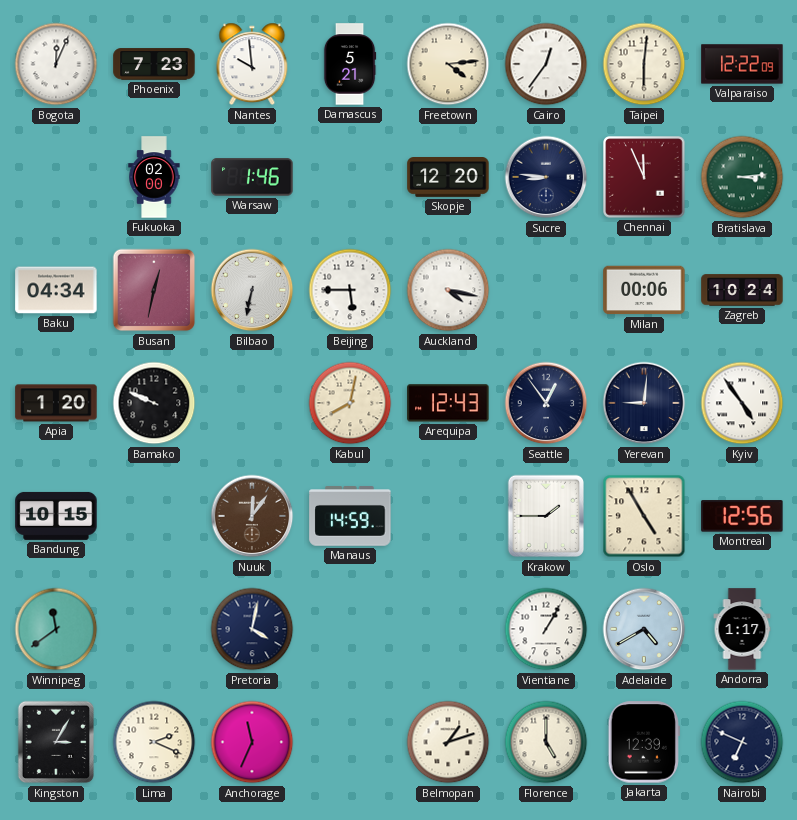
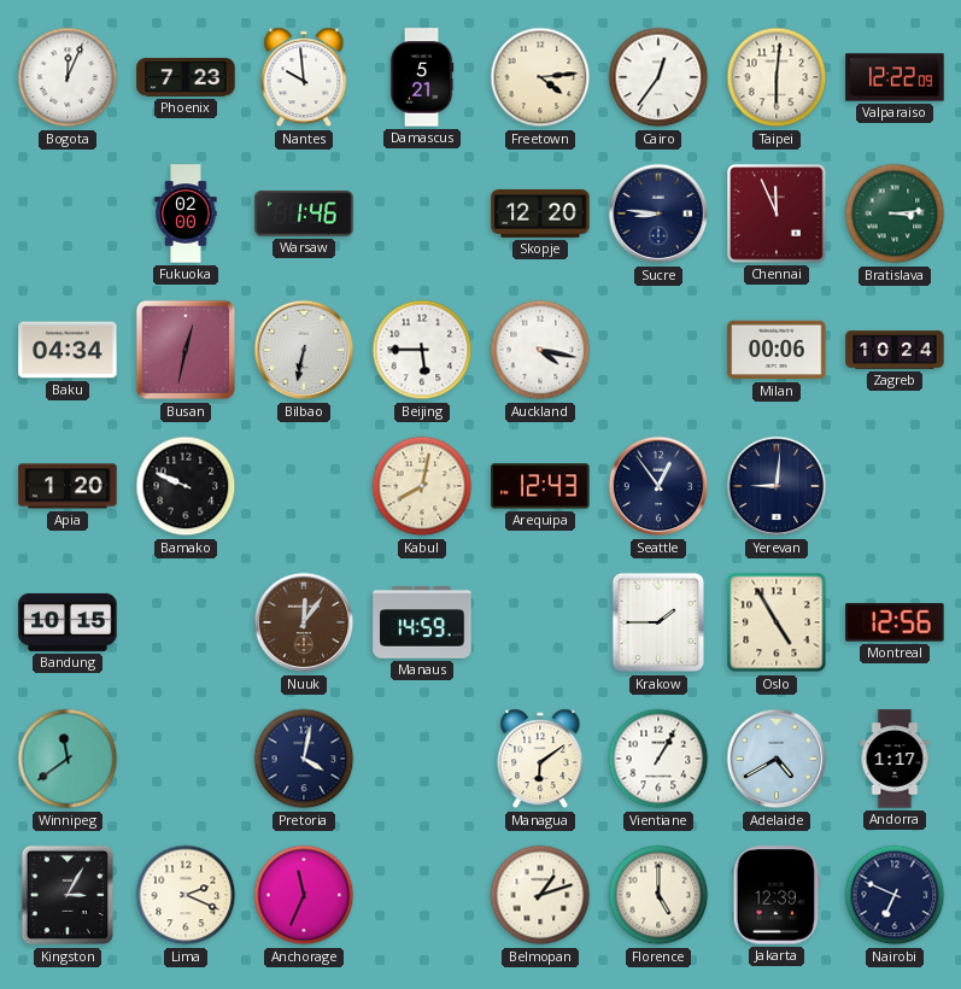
Kyiv: 4:54 -> none
Managua: none -> 6:09
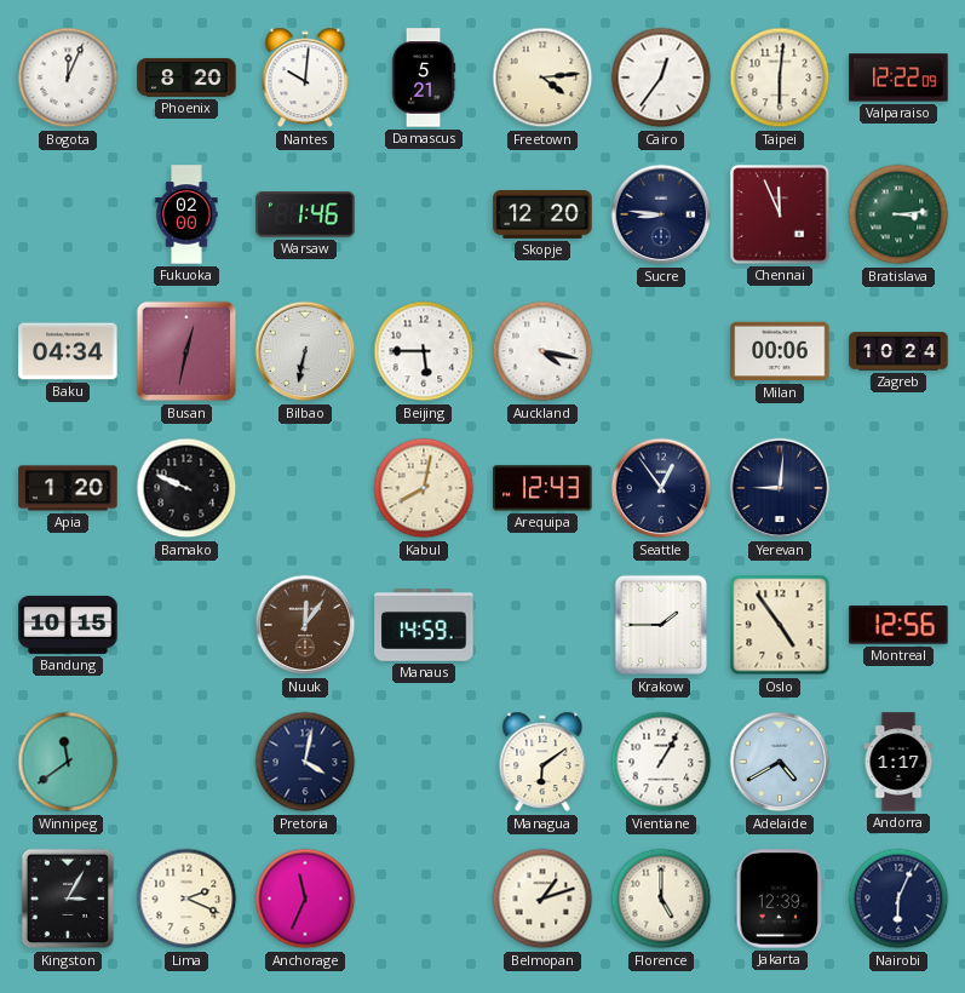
Phoenix: 7:23 -> 8:20
Nantes: 9:59 -> 10:01
Oslo: 4:55 -> 4:54
Nairobi: 6:49 -> 6:04
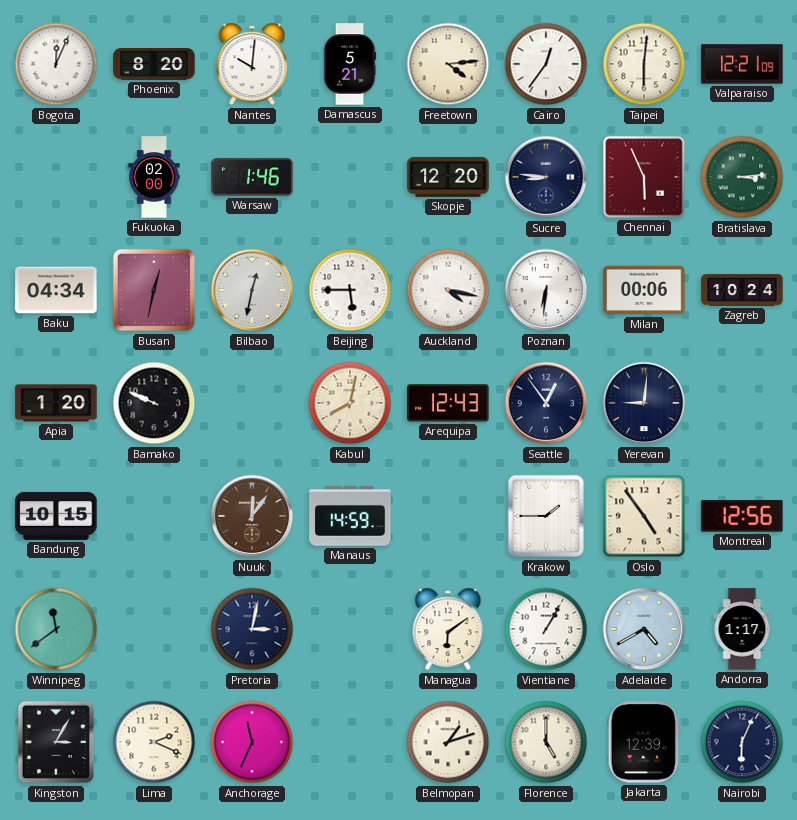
Valparaiso: 12:22 -> 12:21
Chennai: 11:56 -> 5:56
Bilbao: 6:32 -> 12:32
Poznan: none -> 6:31
Pretoria: 4:02 -> 3:02
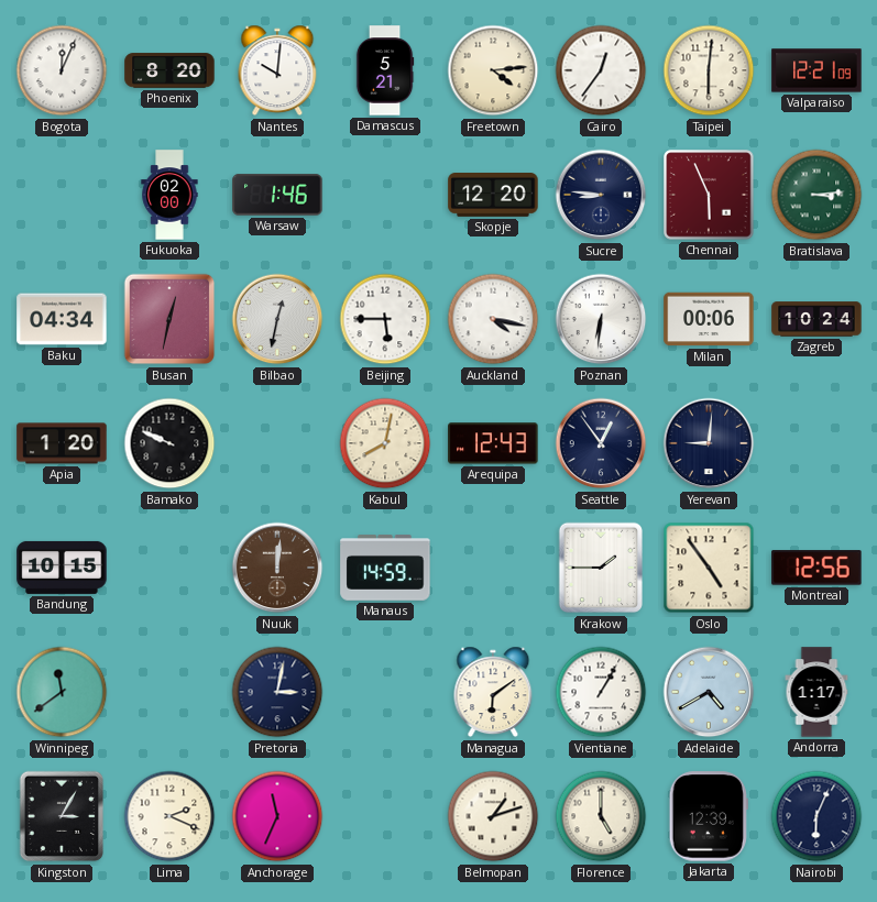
Nuuk: 12:06 -> 12:01
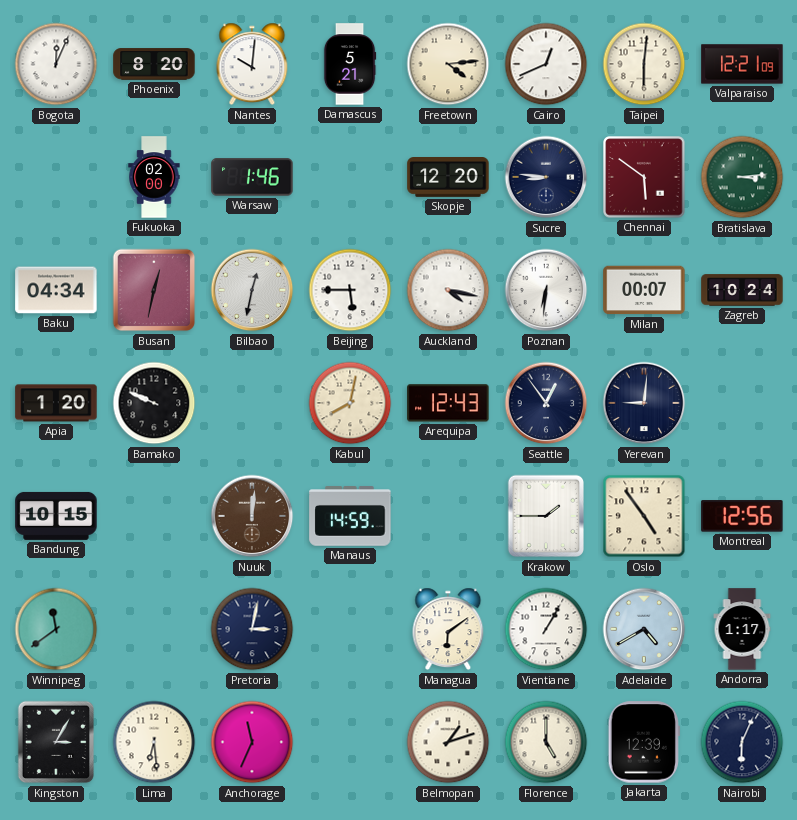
Cairo: 12:36 -> 12:41
Chennai: 5:56 -> 5:51
Milan: 00:06 -> 00:07
Lima: 2:19 -> 6:29
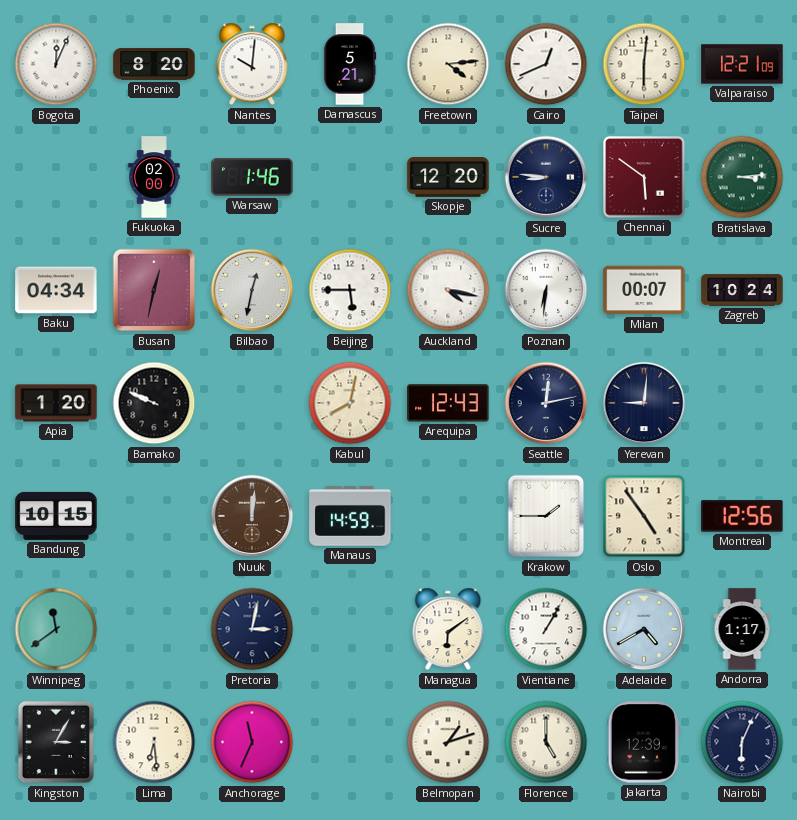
Seattle: 12:54 -> 12:13
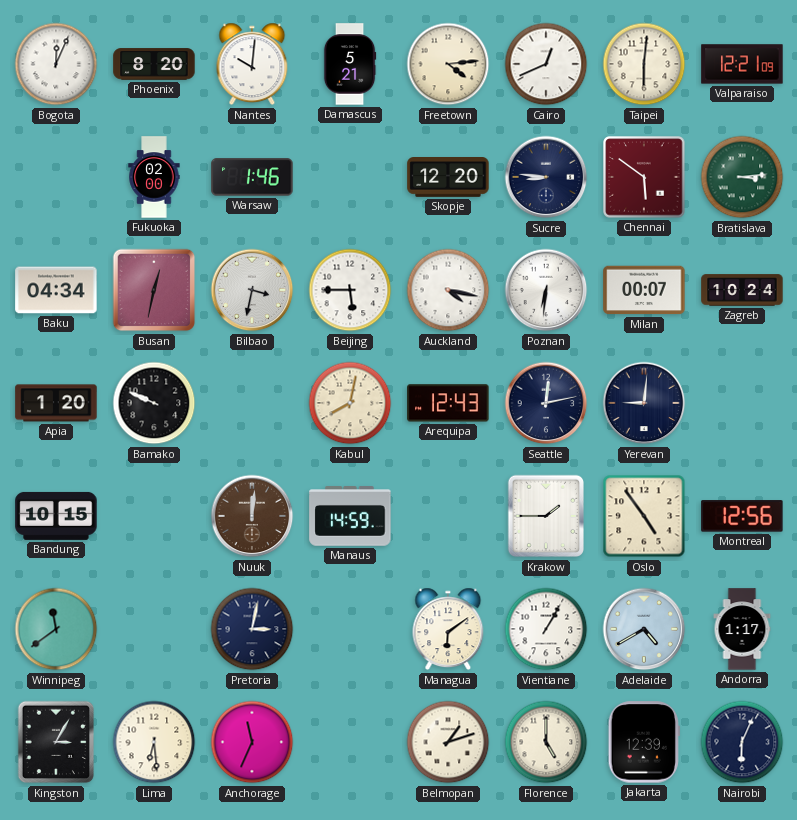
Bilbao: 12:32 -> 3:32
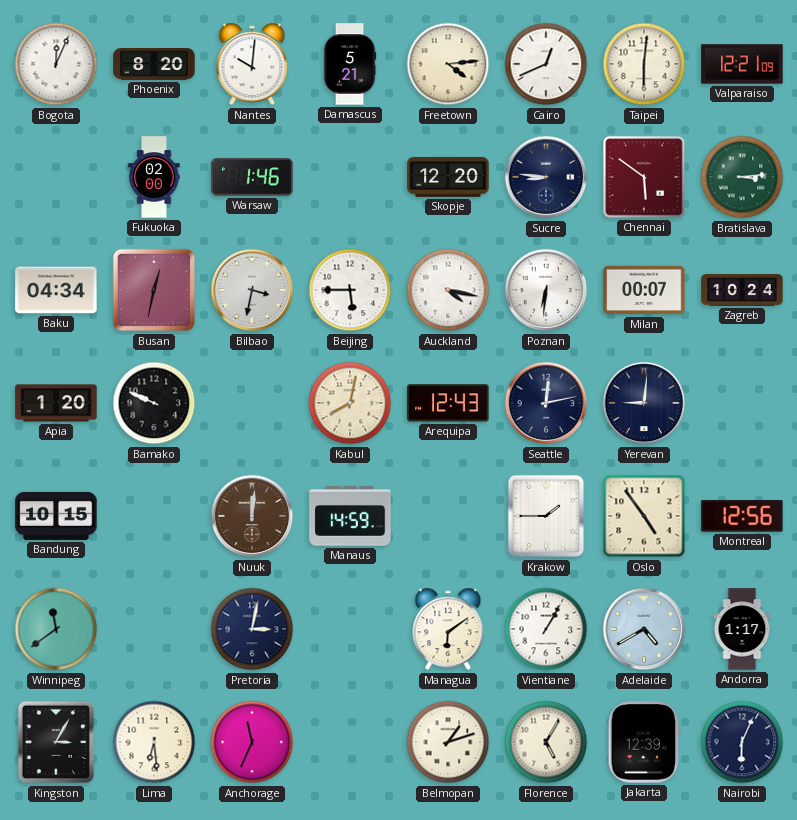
Florence: 5:00 -> 5:05
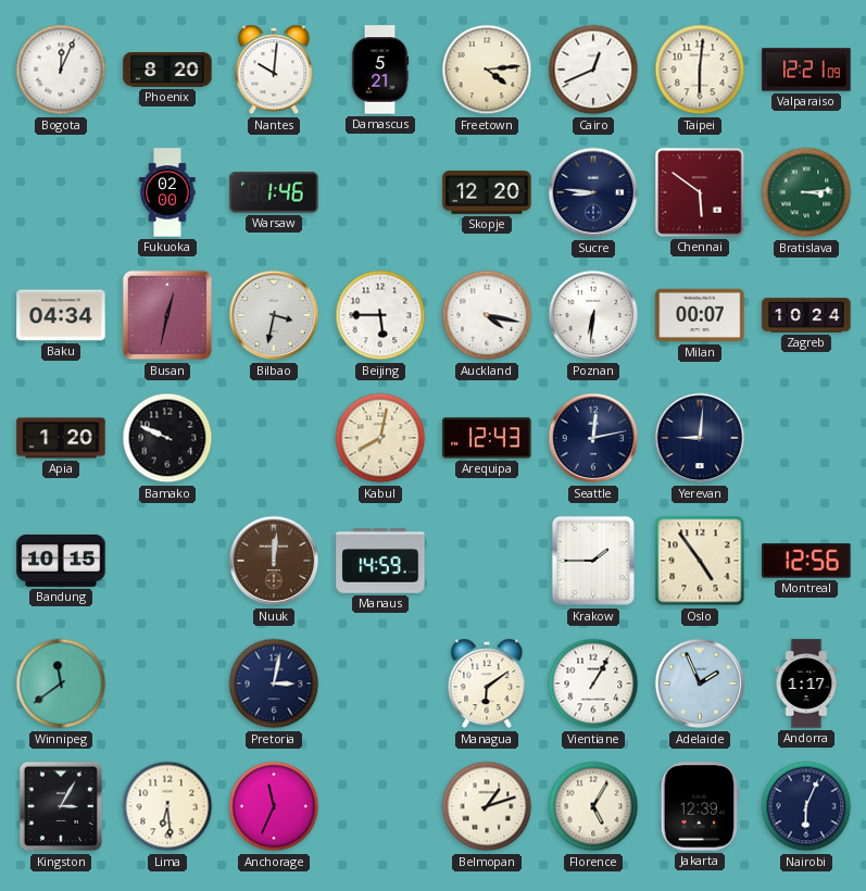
Adelaide: 4:40 -> 1:56
